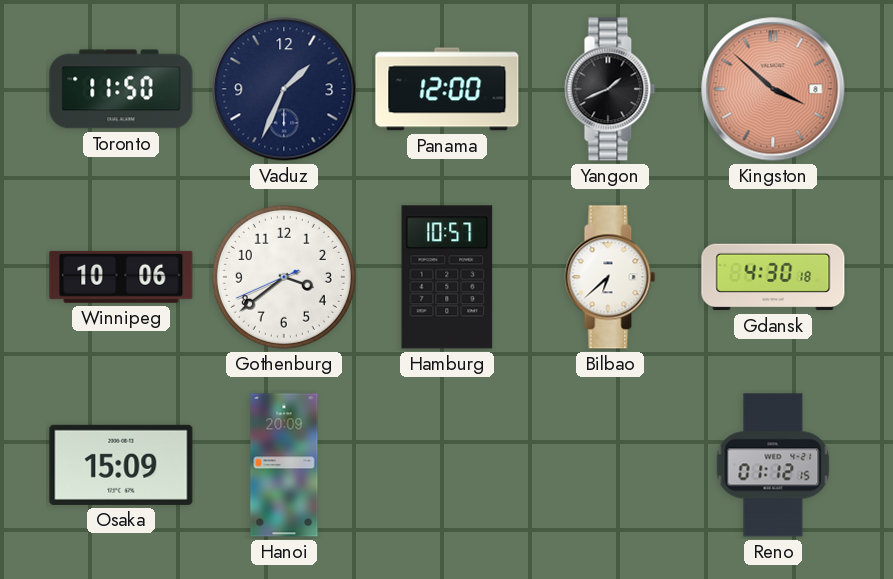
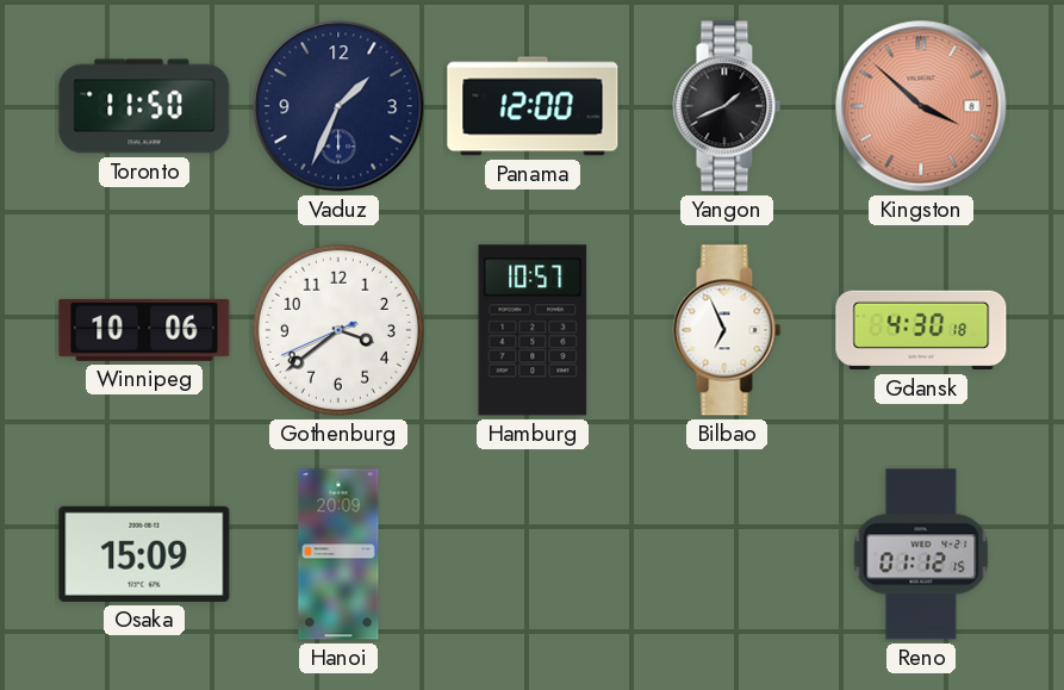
Bilbao: 6:38 -> 6:56
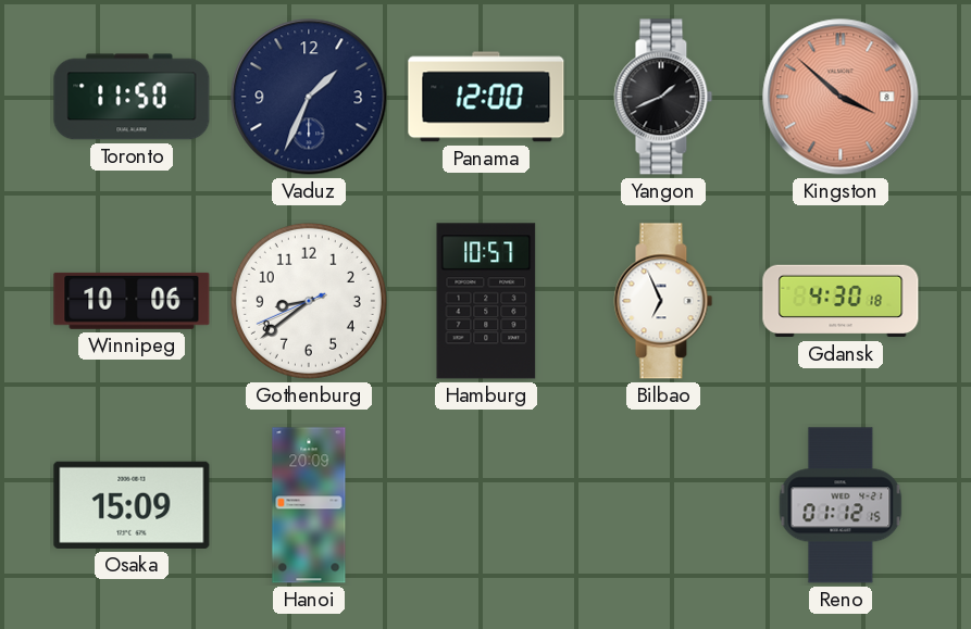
Gothenburg: 3:38 -> 8:38
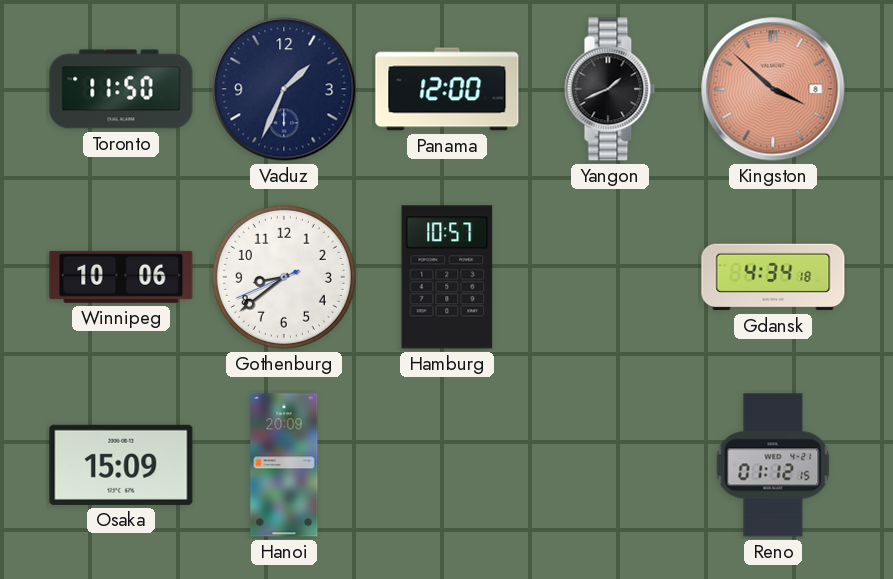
Bilbao: 6:56 -> none
Gdansk: 4:30 -> 4:34
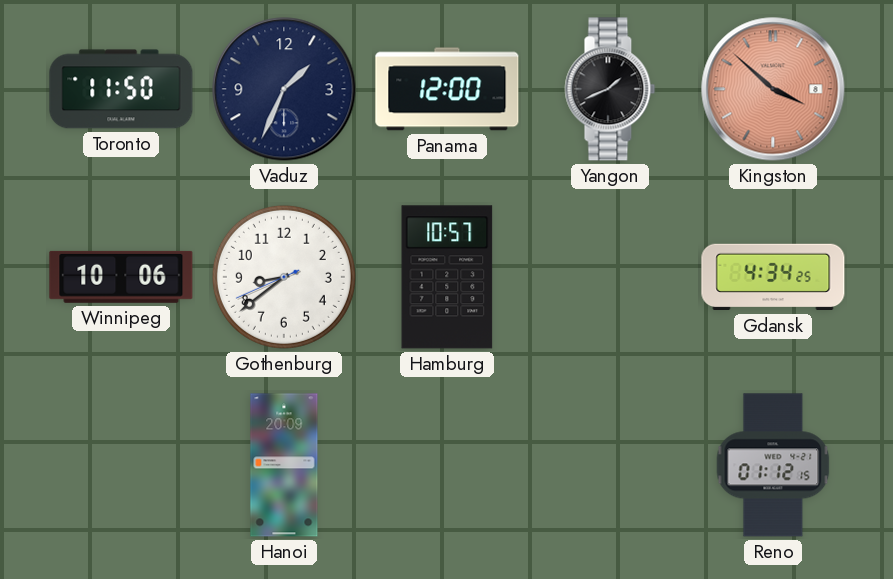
Gdansk: 4:34:18 -> 4:34:25
Osaka: 15:09 -> none
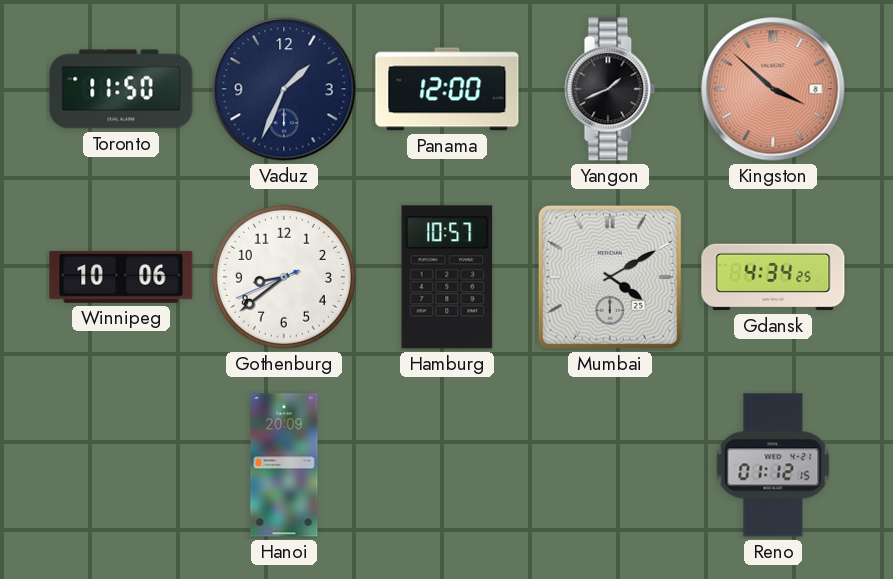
Mumbai: none -> 4:10
